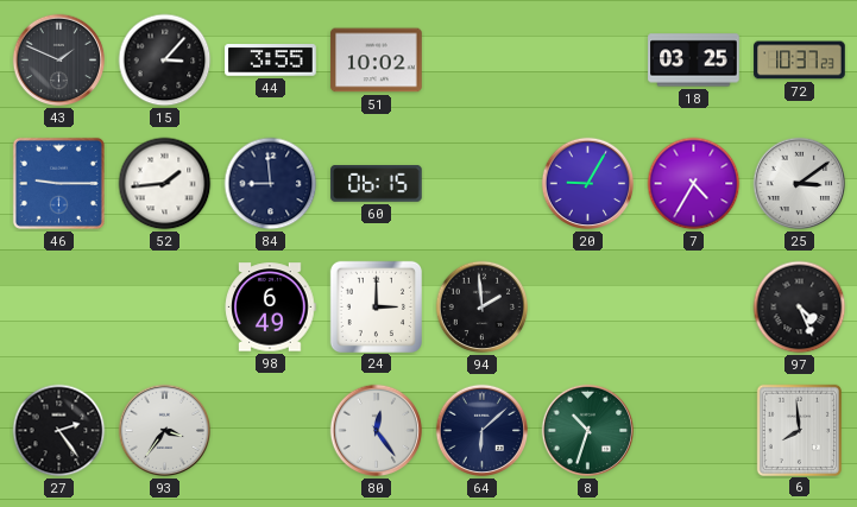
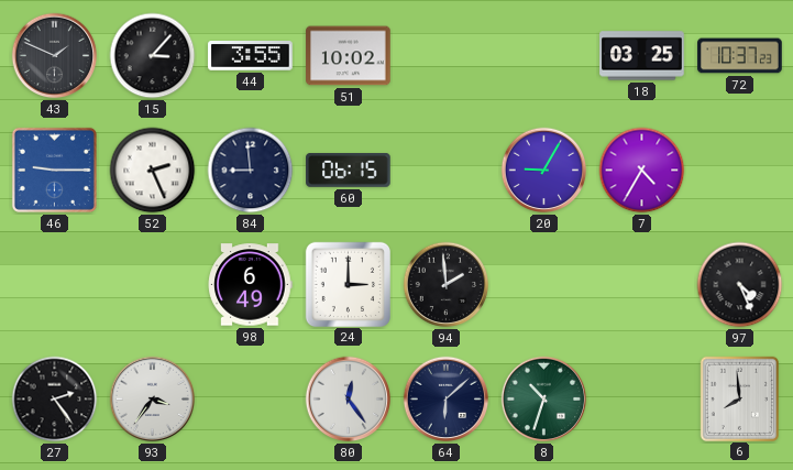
52: 1:44 -> 2:26
25: 3:09 -> none
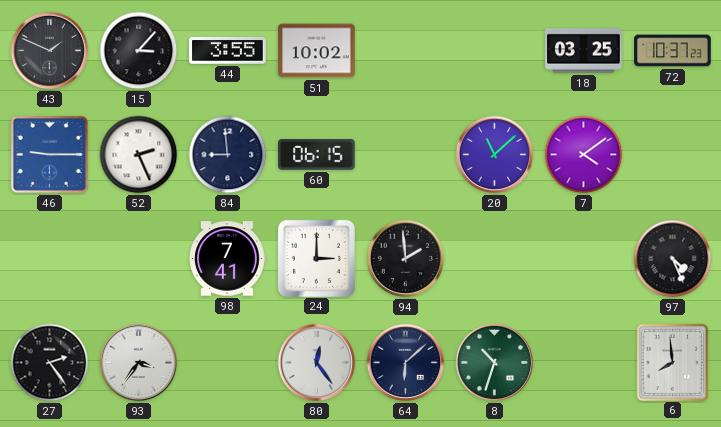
20: 9:05 -> 11:08
7: 4:35 -> 4:09
98: 6:49 -> 7:41
